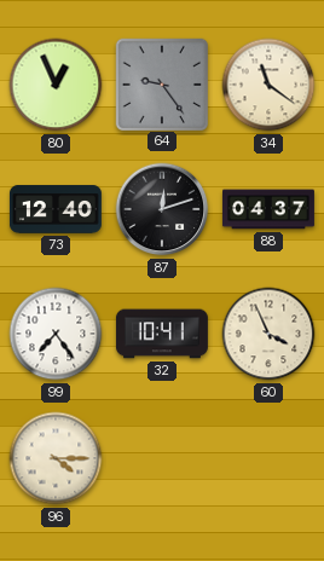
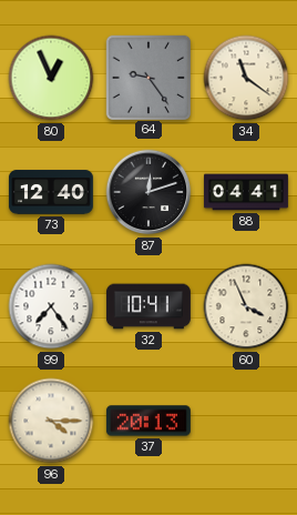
88: 04:37 -> 04:41
37: none -> 20:13
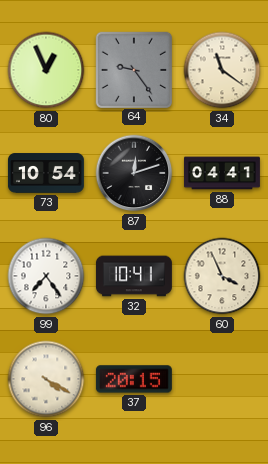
73: 12:40 -> 10:54
96: 4:15 -> 4:20
37: 20:13 -> 20:15
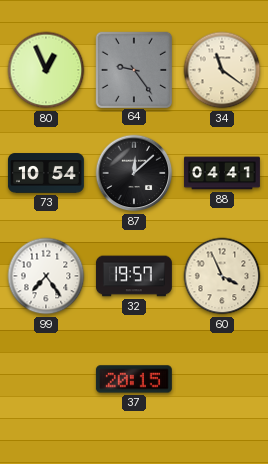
87: 12:12 -> 12:08
32: 10:41 -> 19:57
96: 4:20 -> none
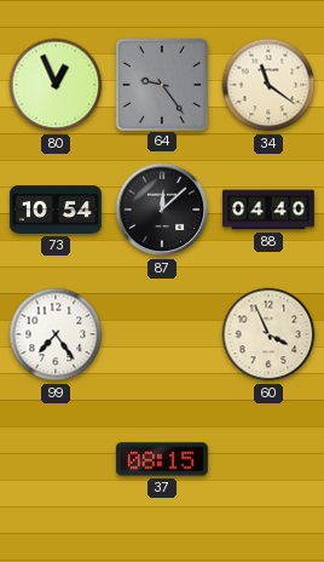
88: 04:41 -> 04:40
32: 19:57 -> none
37: 20:15 -> 08:15
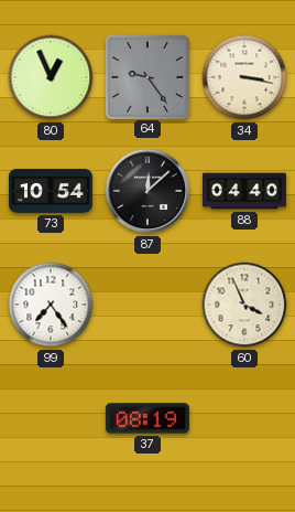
34: 11:21 -> 3:17
37: 08:15 -> 08:19
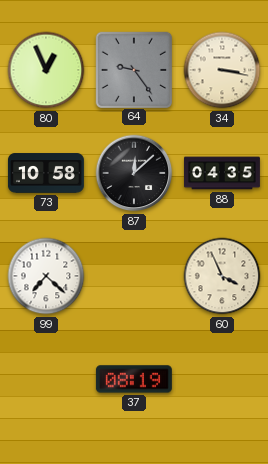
73: 10:54 -> 10:58
88: 04:40 -> 04:35
99: 7:24 -> 7:22
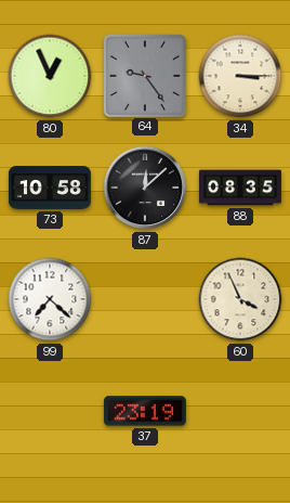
34: 3:17 -> 3:15
88: 04:35 -> 08:35
37: 08:19 -> 23:19
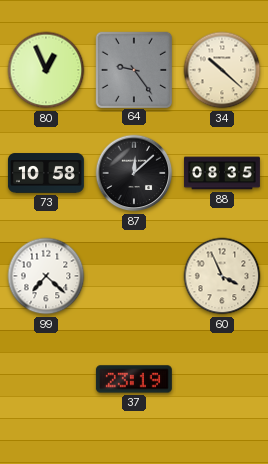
34: 3:15 -> 10:22
